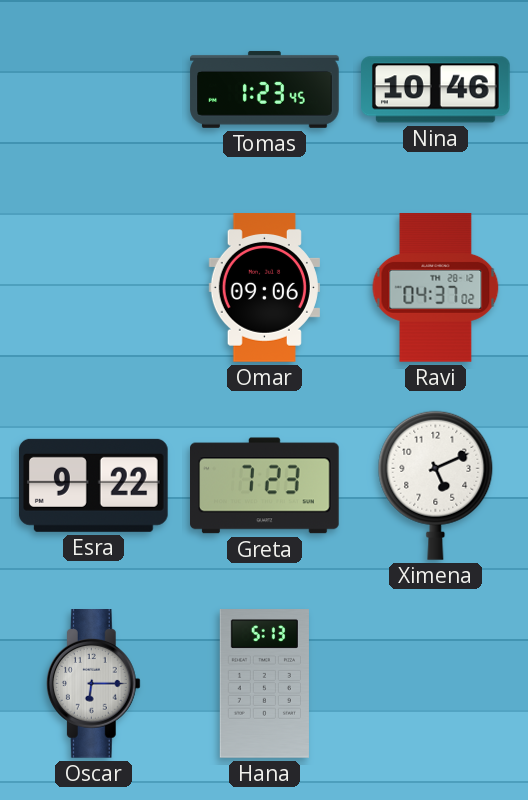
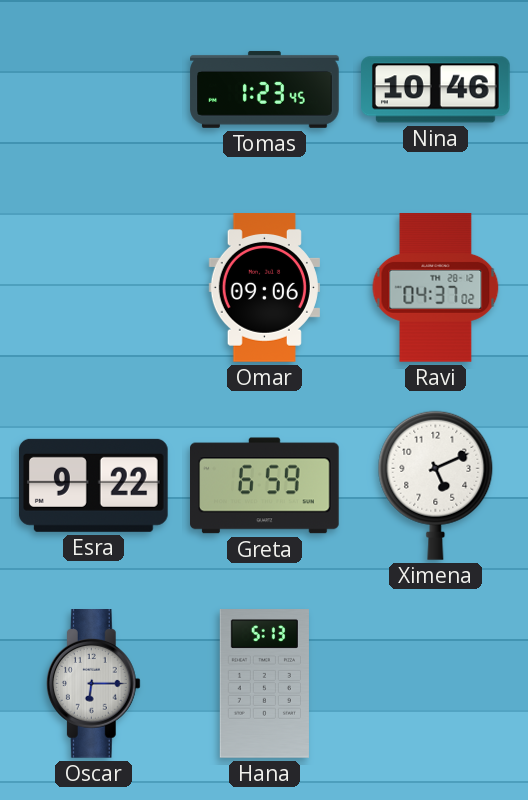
Greta: 7:23 -> 6:59
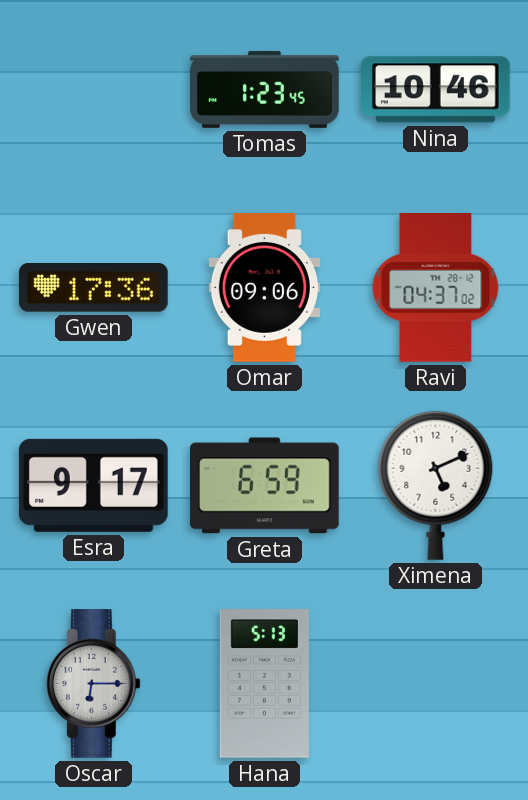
Gwen: none -> 17:36
Esra: 9:22 -> 9:17
